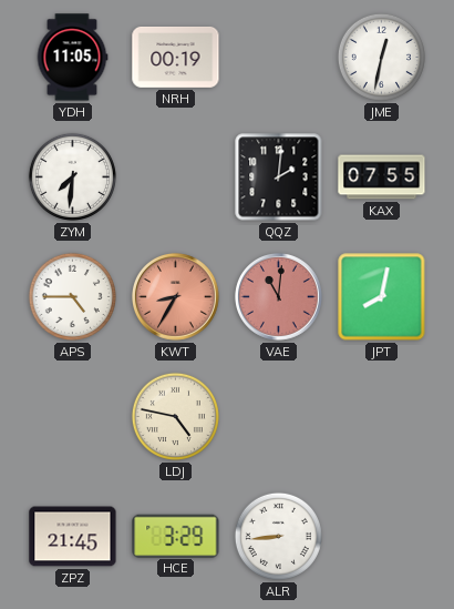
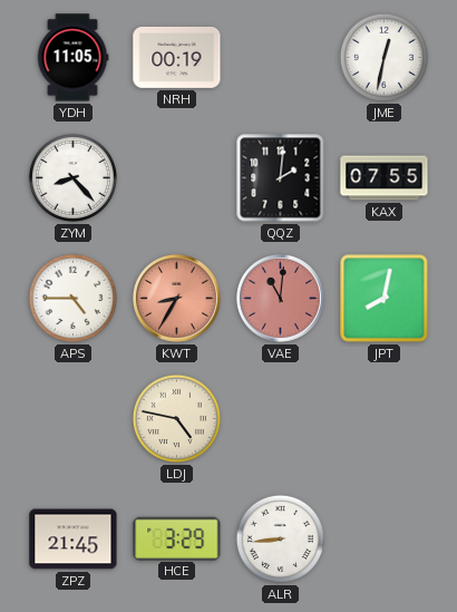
ZYM: 7:31 -> 8:23
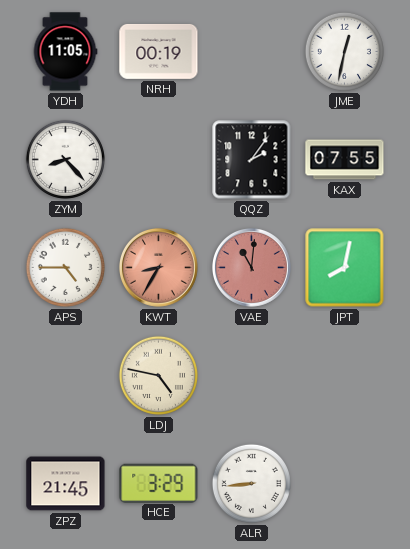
QQZ: 2:01 -> 2:06
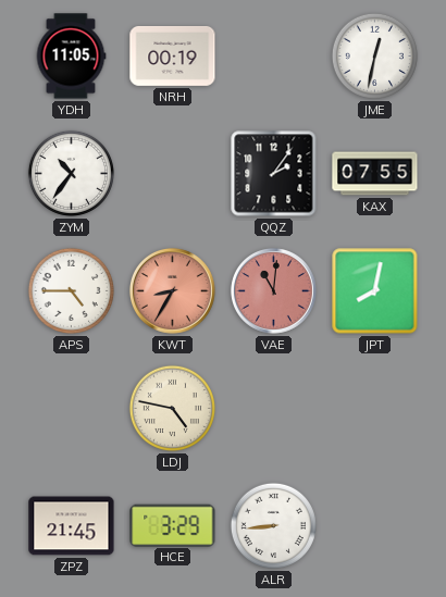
ZYM: 8:23 -> 10:36
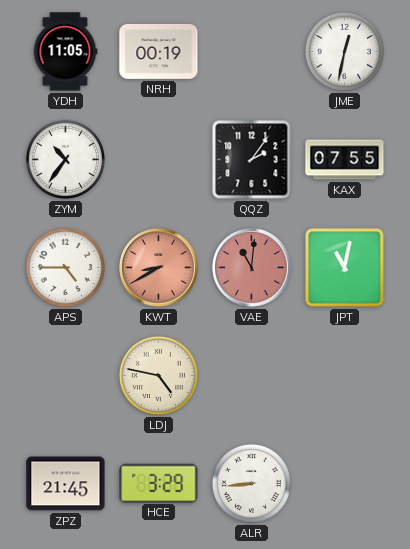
KWT: 8:35 -> 8:40
JPT: 8:02 -> 11:02
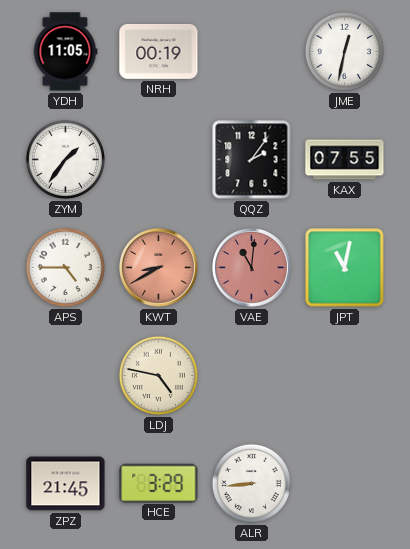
ZYM: 10:36 -> 1:36
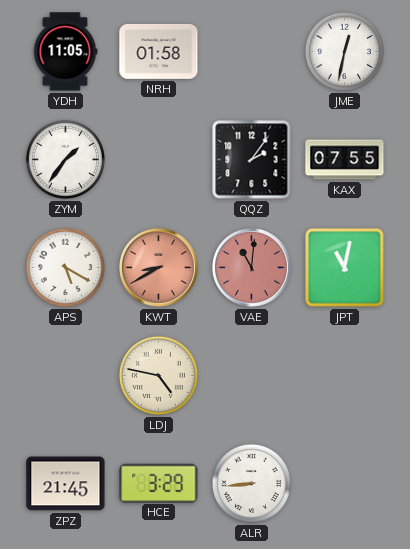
NRH: 00:19 -> 01:58
APS: 4:45 -> 5:20
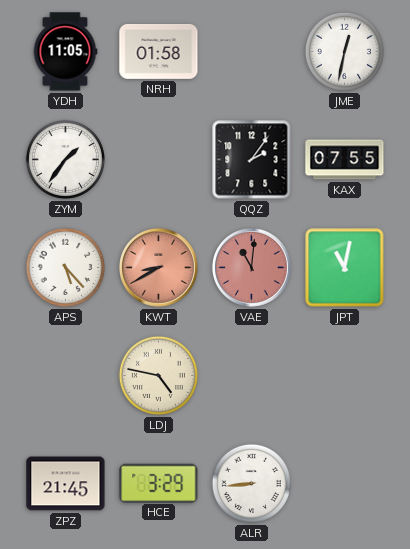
APS: 5:20 -> 5:23
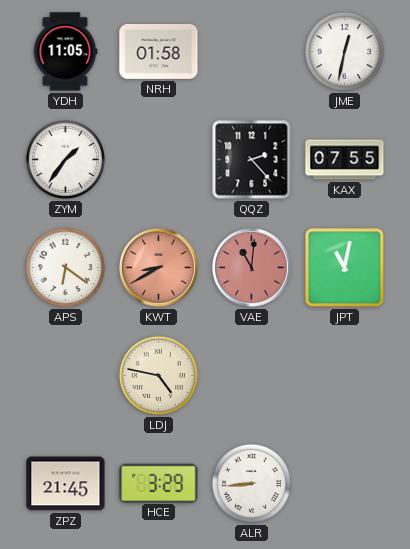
QQZ: 2:06 -> 2:23
APS: 5:23 -> 6:21
